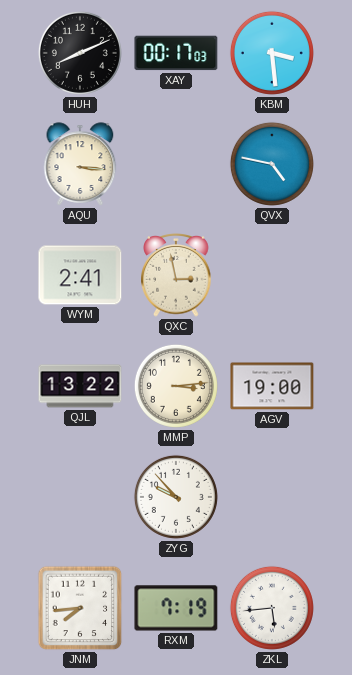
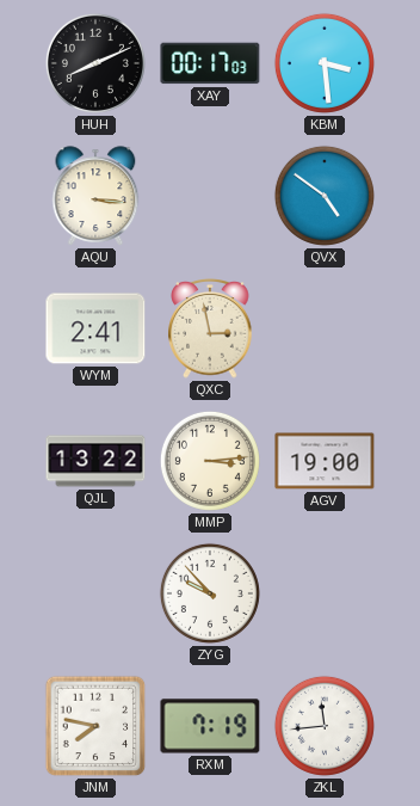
QVX: 4:47 -> 4:51
JNM: 7:44 -> 7:47
ZKL: 5:44 -> 11:44
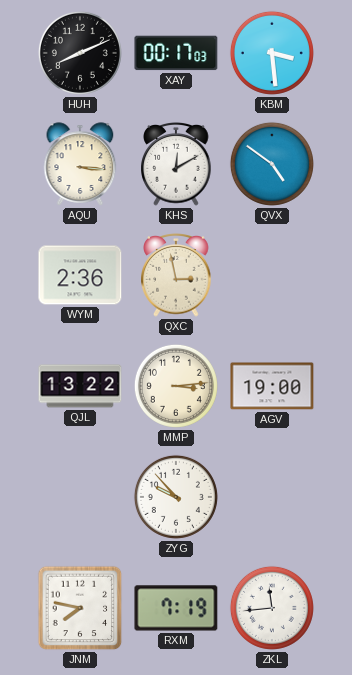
KHS: none -> 12:10
WYM: 2:41 -> 2:36
